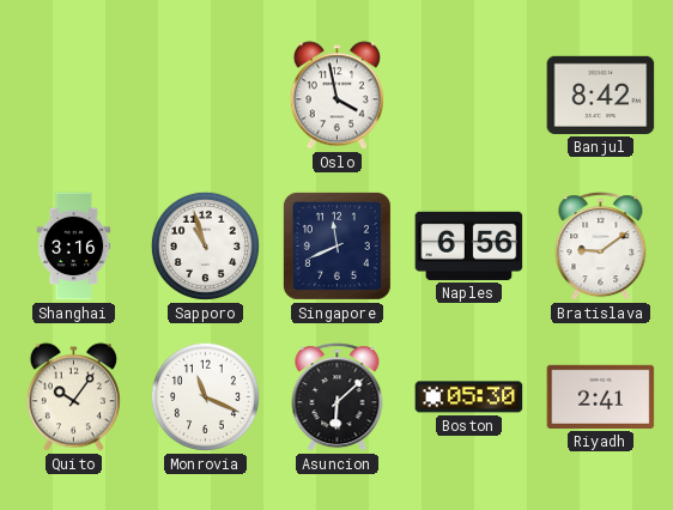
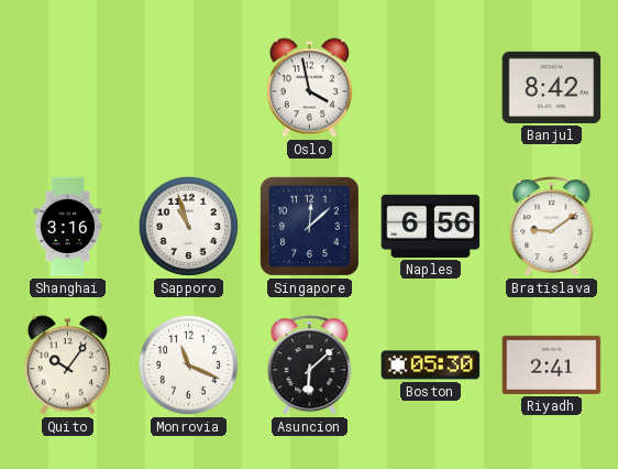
Singapore: 11:41 -> 12:08
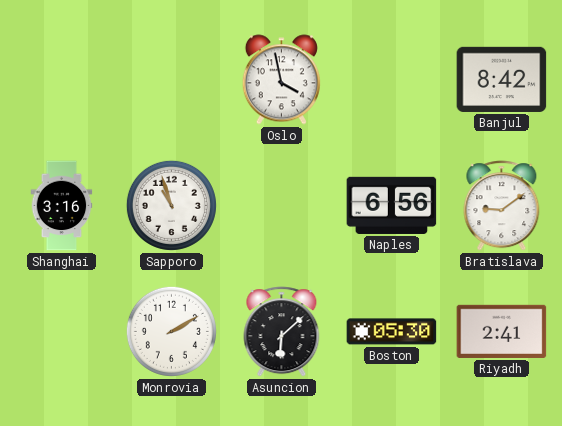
Singapore: 12:08 -> none
Quito: 10:06 -> none
Monrovia: 11:19 -> 2:10
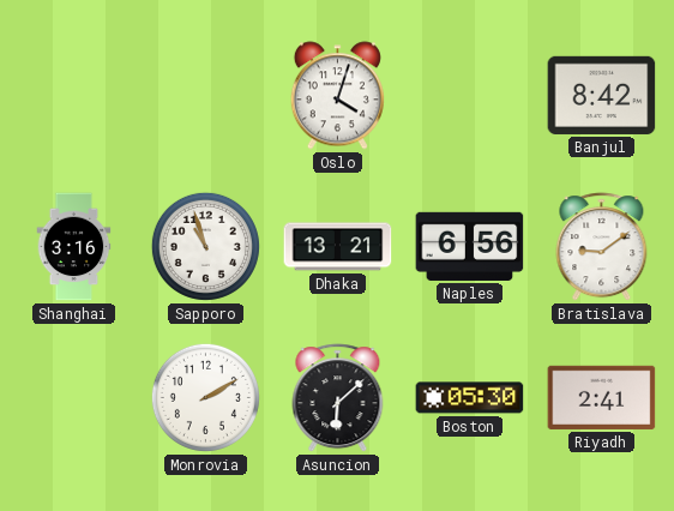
Oslo: 3:58 -> 4:03
Dhaka: none -> 13:21
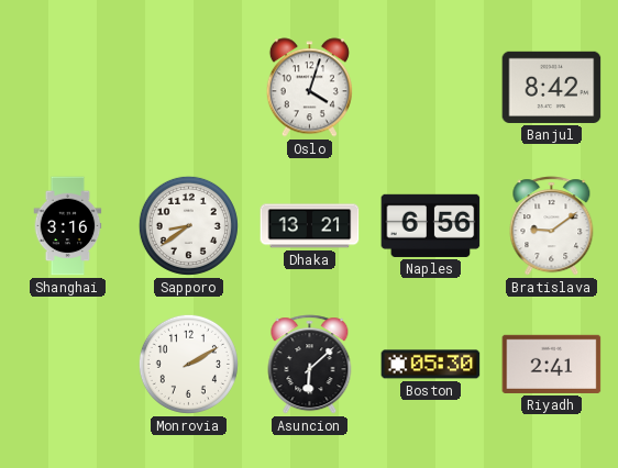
Sapporo: 10:57 -> 8:39
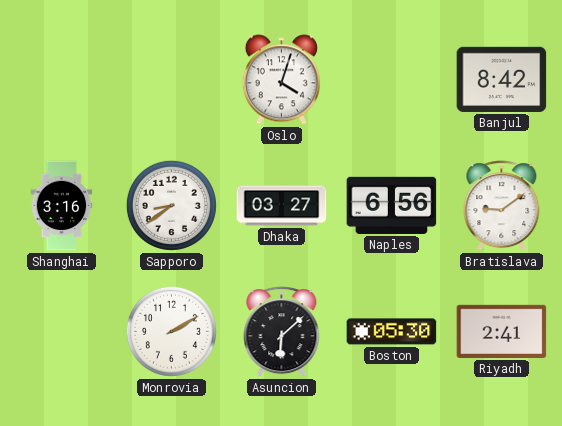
Dhaka: 13:21 -> 03:27
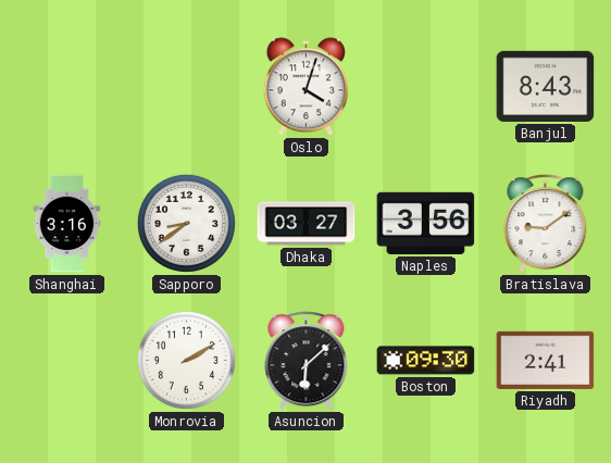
Banjul: 8:42 -> 8:43
Naples: 6:56 -> 3:56
Boston: 05:30 -> 09:30
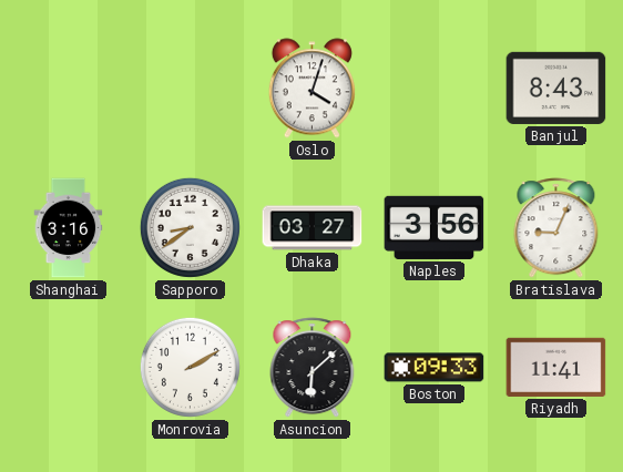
Bratislava: 9:09 -> 9:04
Boston: 09:30 -> 09:33
Riyadh: 2:41 -> 11:41
